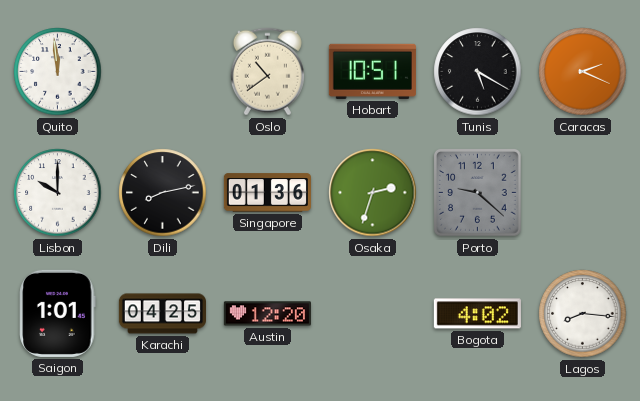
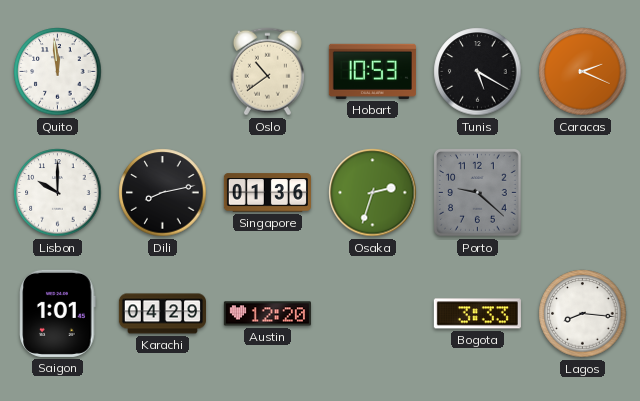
Hobart: 10:51 -> 10:53
Karachi: 04:25 -> 04:29
Bogota: 4:02 -> 3:33
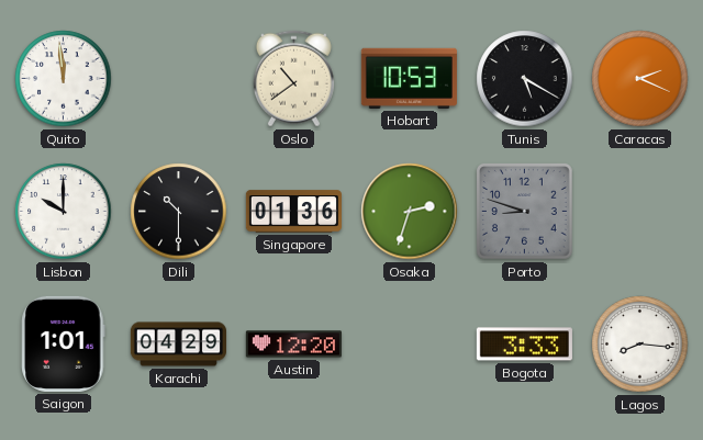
Dili: 8:13 -> 10:30
Porto: 9:22 -> 8:48
